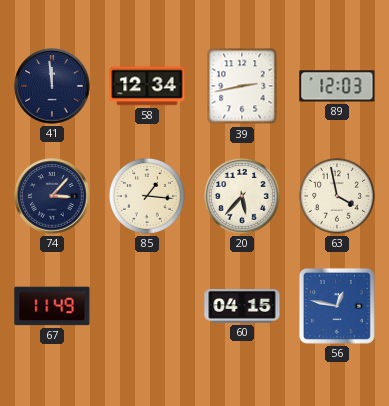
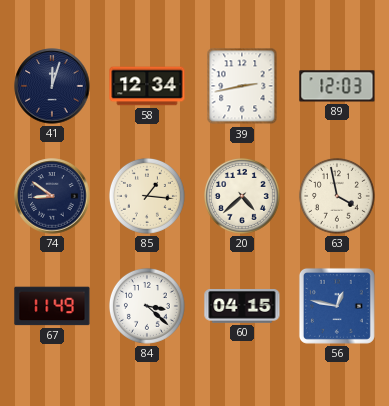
41: 11:59 -> 12:03
74: 3:07 -> 8:51
20: 5:37 -> 4:38
84: none -> 3:22
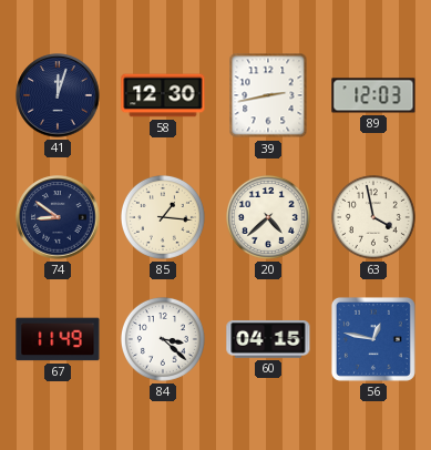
58: 12:34 -> 12:30
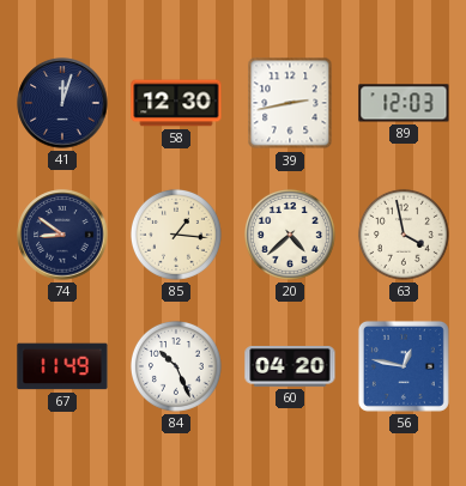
84: 3:22 -> 10:26
60: 04:15 -> 04:20
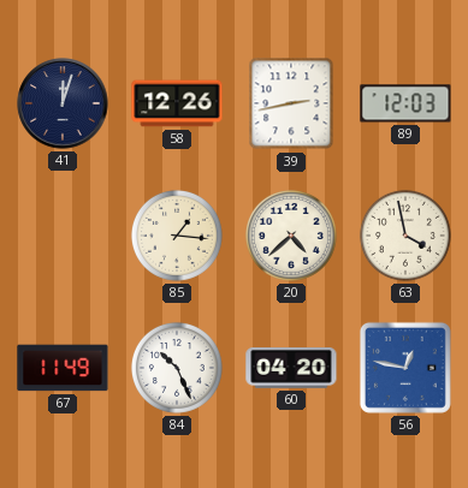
58: 12:30 -> 12:26
74: 8:51 -> none
